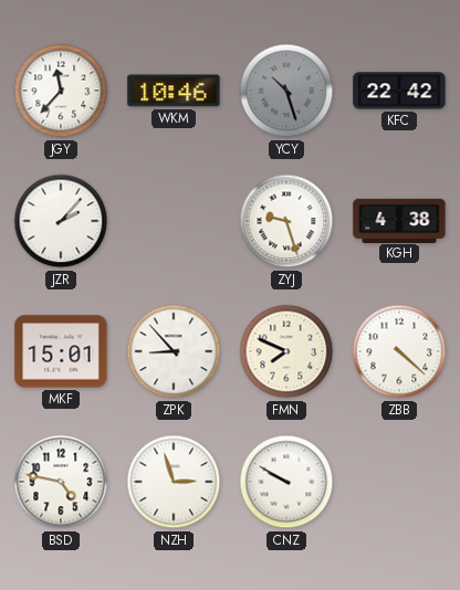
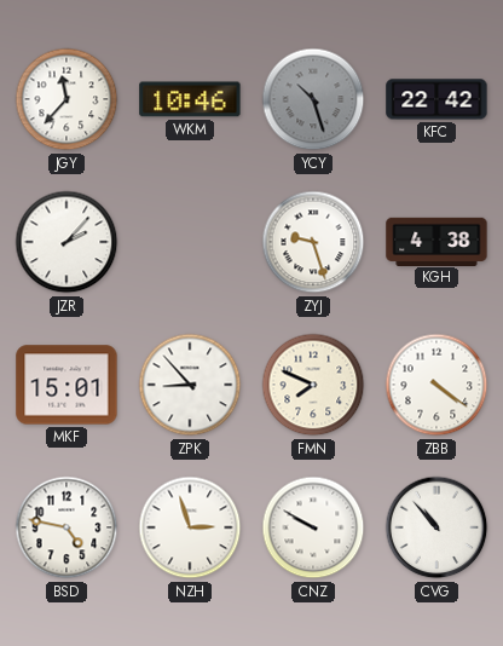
ZBB: 4:22 -> 4:21
CVG: none -> 10:53
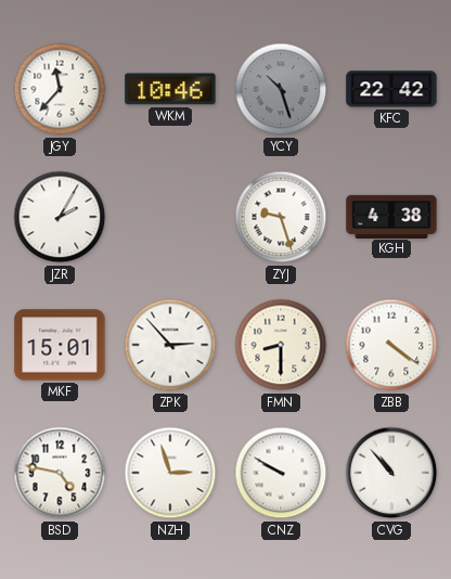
JZR: 2:07 -> 2:05
ZPK: 8:53 -> 2:53
FMN: 7:49 -> 8:30
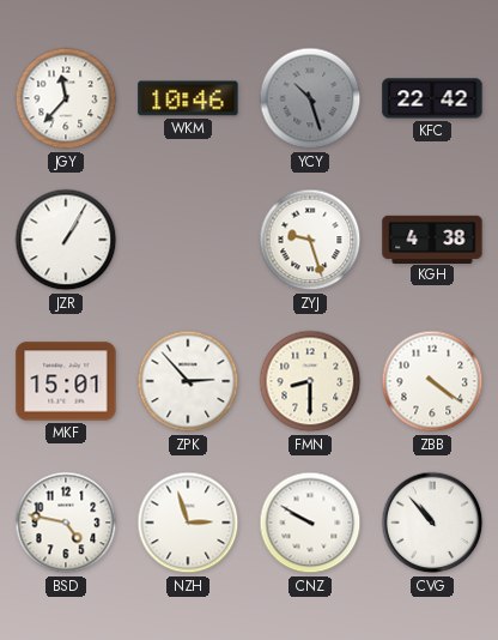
JZR: 2:05 -> 1:05
